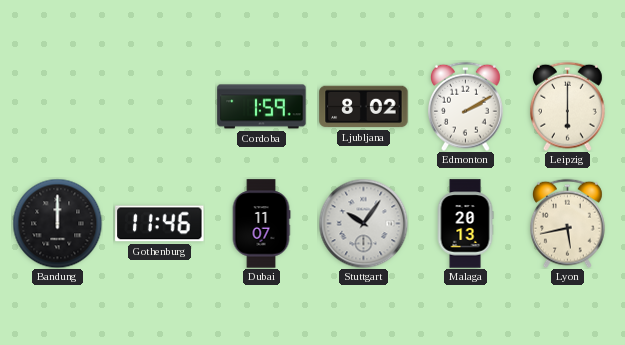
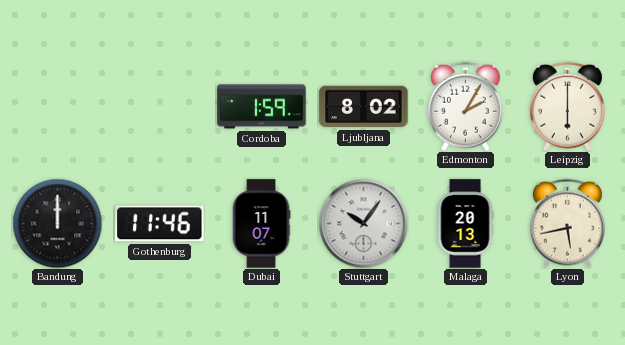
Edmonton: 2:10 -> 2:05
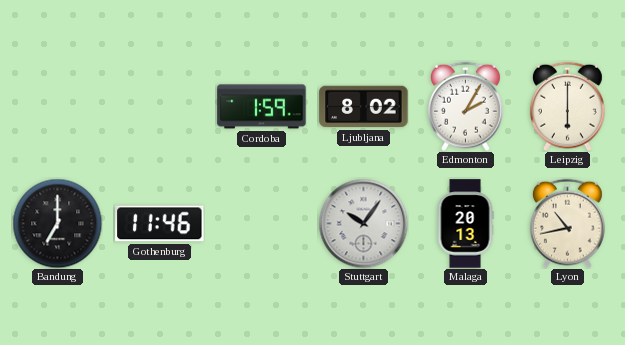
Bandung: 12:00 -> 7:00
Dubai: 11:07 -> none
Lyon: 5:43 -> 10:43
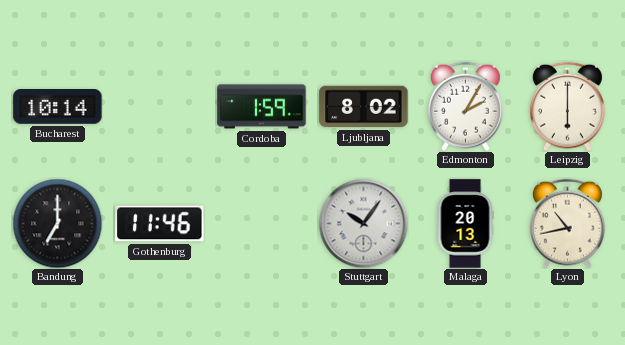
Bucharest: none -> 10:14
